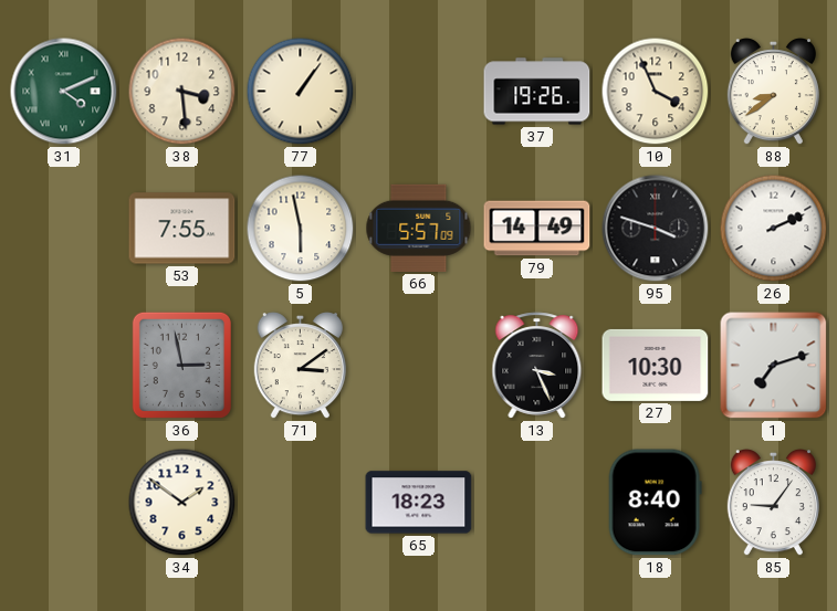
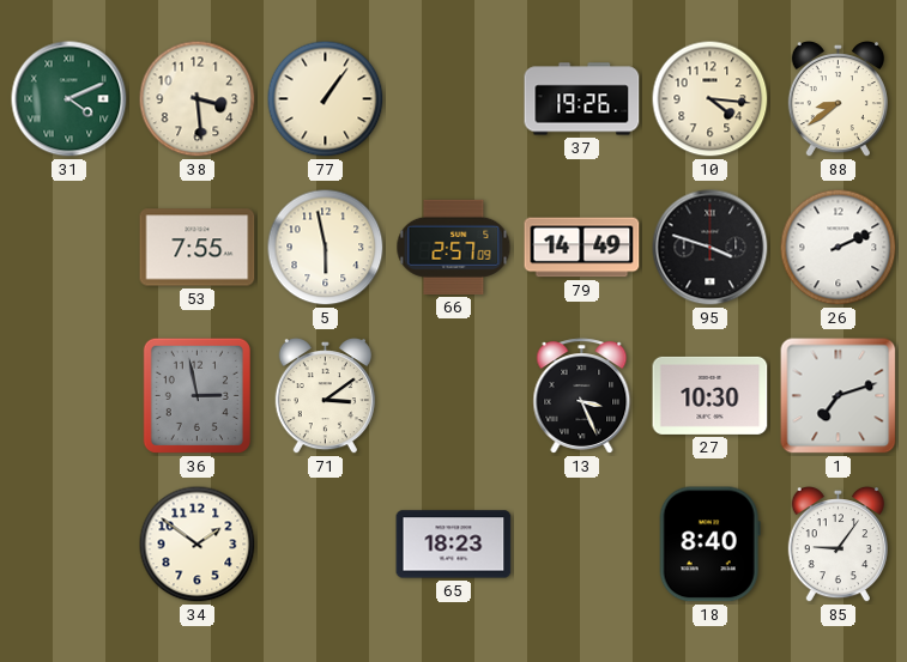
10: 3:56 -> 4:16
66: 5:57 -> 2:57
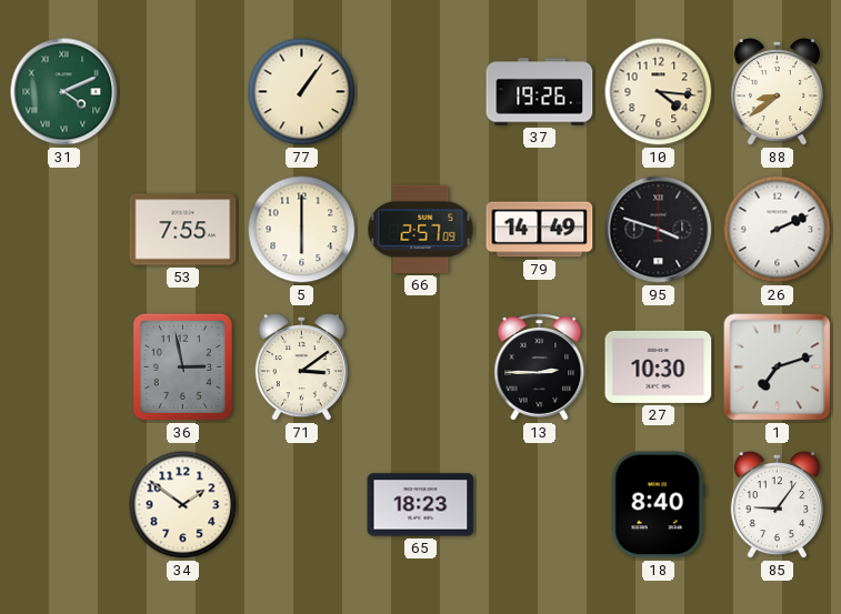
38: 3:29 -> none
5: 5:58 -> 6:00
13: 3:26 -> 2:45
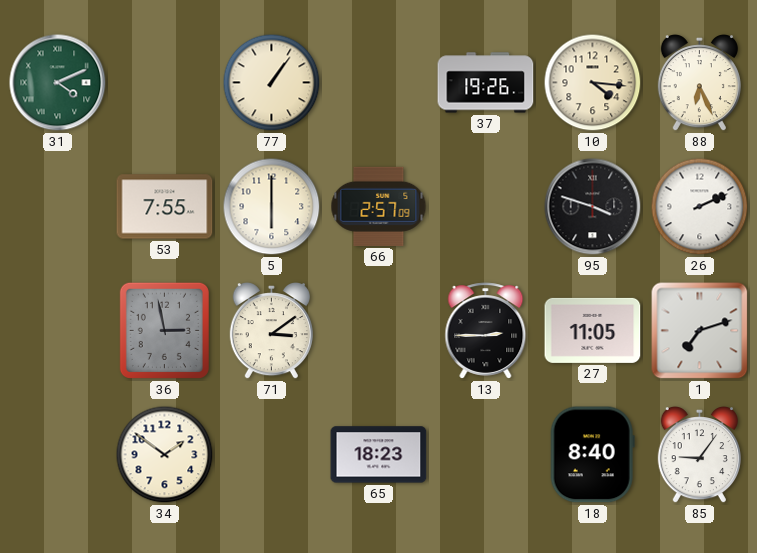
88: 8:39 -> 6:26
79: 14:49 -> none
27: 10:30 -> 11:05
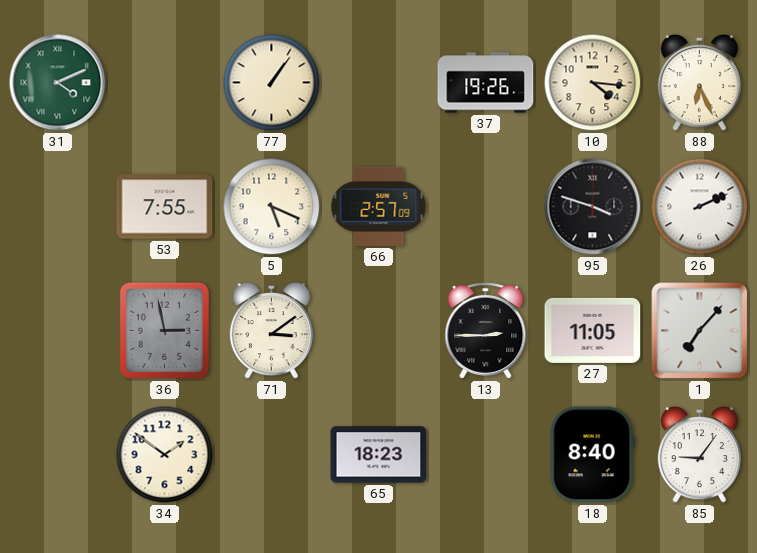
5: 6:00 -> 5:19
1: 7:12 -> 7:07
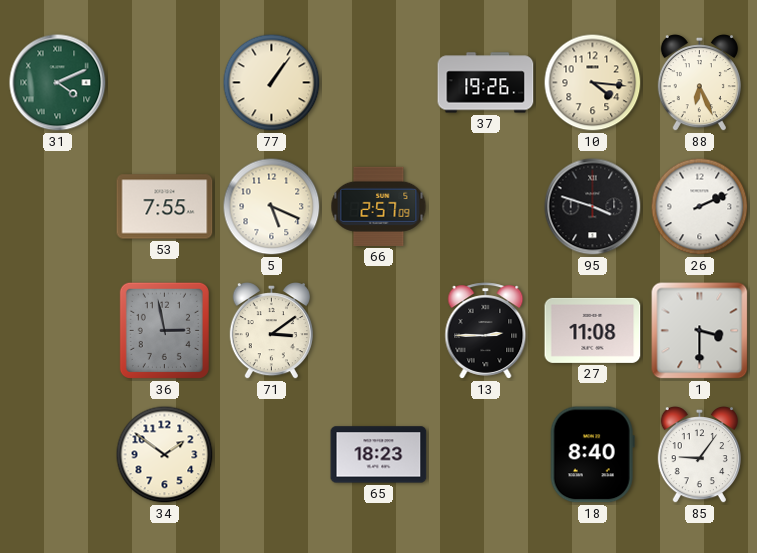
27: 11:05 -> 11:08
1: 7:07 -> 3:30
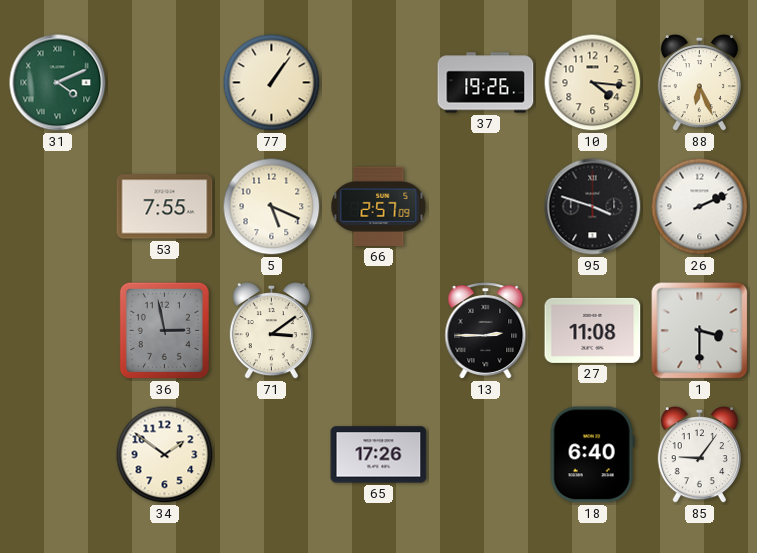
65: 18:23 -> 17:26
18: 8:40 -> 6:40
